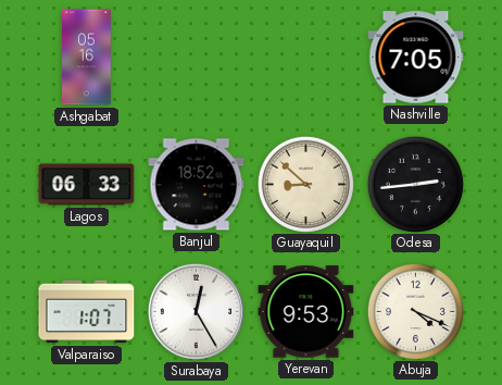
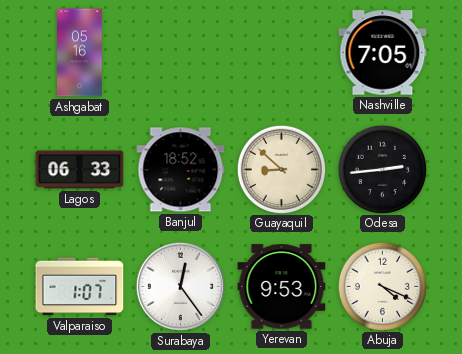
Surabaya: 12:25 -> 12:24
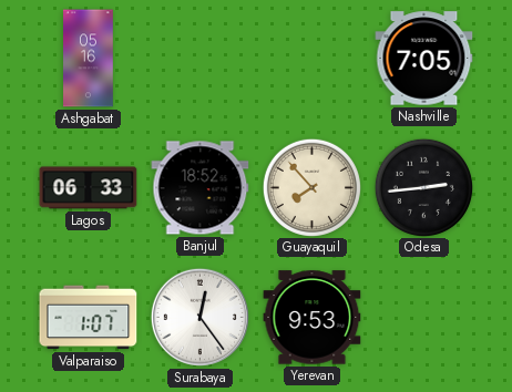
Guayaquil: 8:52 -> 7:53
Abuja: 4:19 -> none
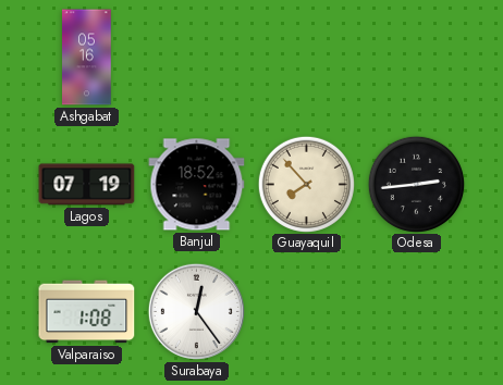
Nashville: 7:05 -> none
Lagos: 06:33 -> 07:19
Valparaiso: 1:07 -> 1:08
Yerevan: 9:53 -> none
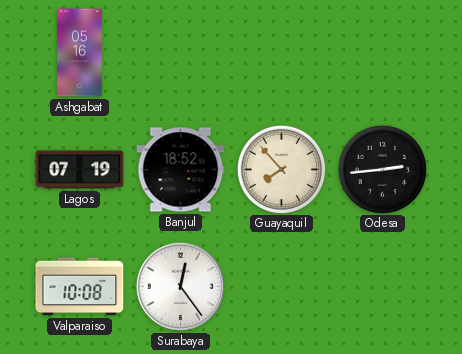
Valparaiso: 1:08 -> 10:08
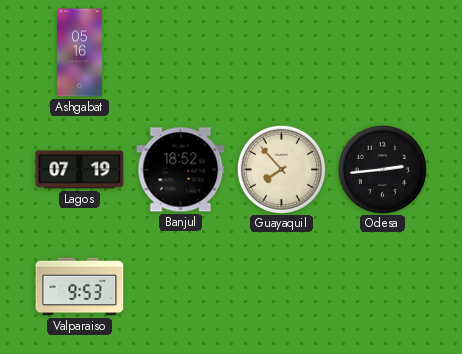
Valparaiso: 10:08 -> 9:53
Surabaya: 12:24 -> none
